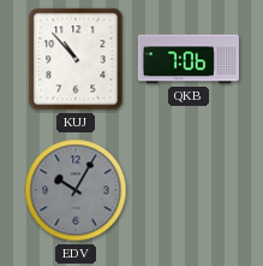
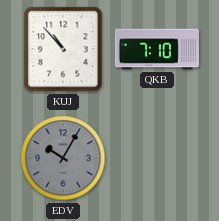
QKB: 7:06 -> 7:10
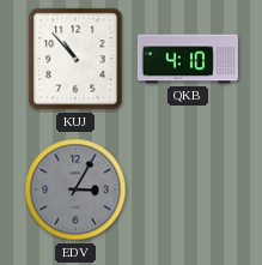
QKB: 7:10 -> 4:10
EDV: 10:05 -> 3:05
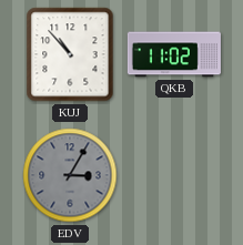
QKB: 4:10 -> 11:02
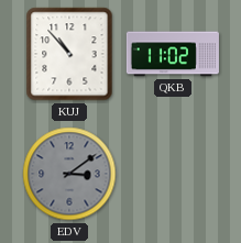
EDV: 3:05 -> 3:09
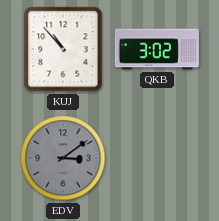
QKB: 11:02 -> 3:02
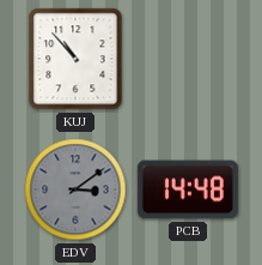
QKB: 3:02 -> none
PCB: none -> 14:48
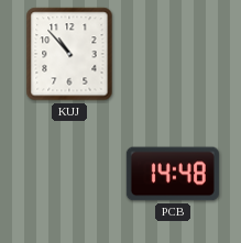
EDV: 3:09 -> none
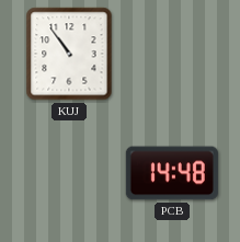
KUJ: 10:53 -> 10:54
